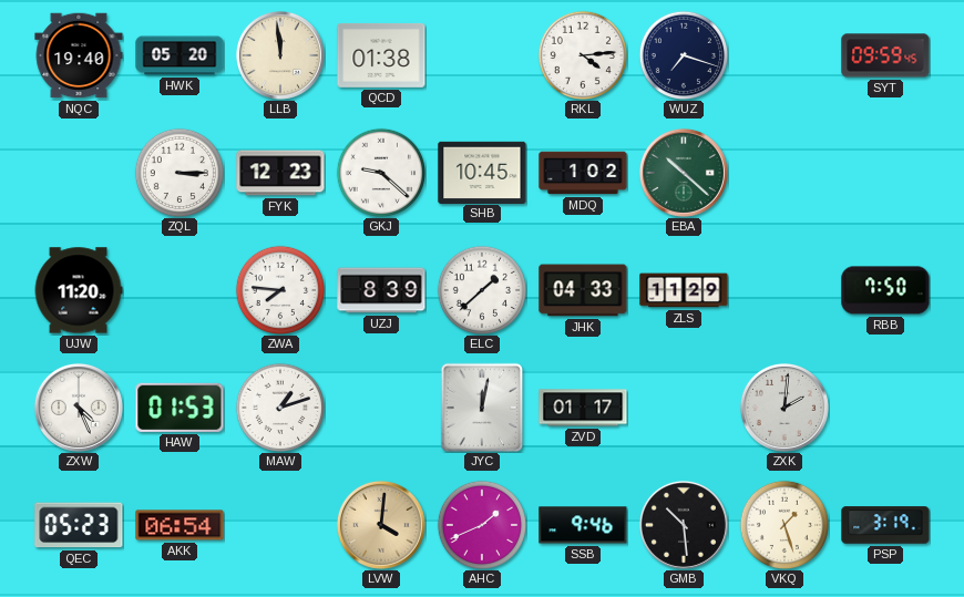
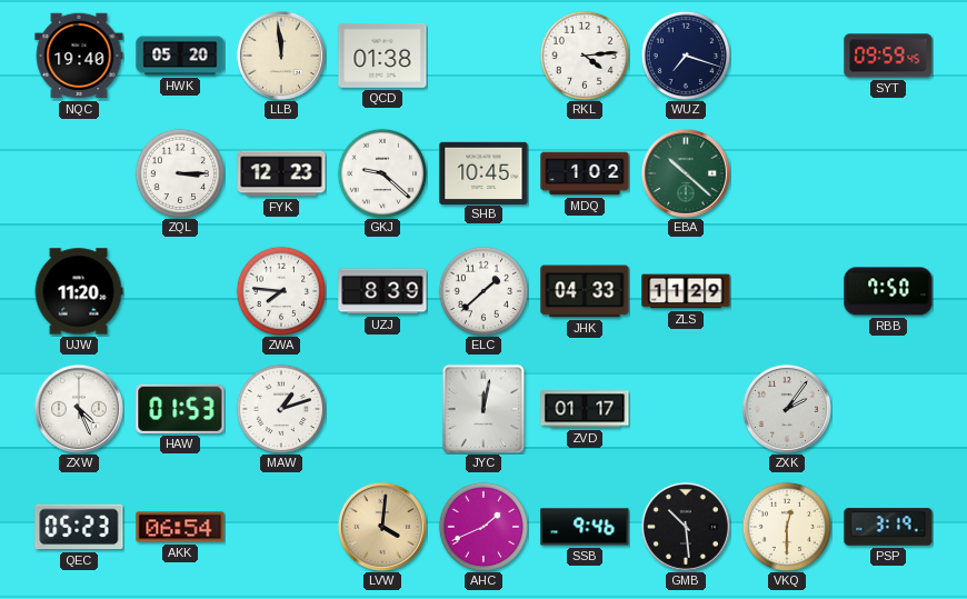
ZXK: 2:01 -> 2:06
VKQ: 1:27 -> 12:30
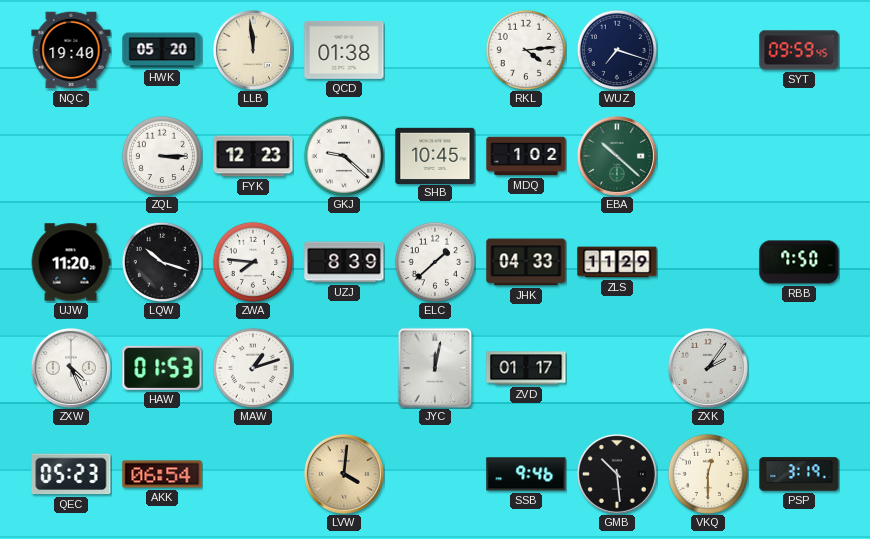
LQW: none -> 10:18
AHC: 1:41 -> none
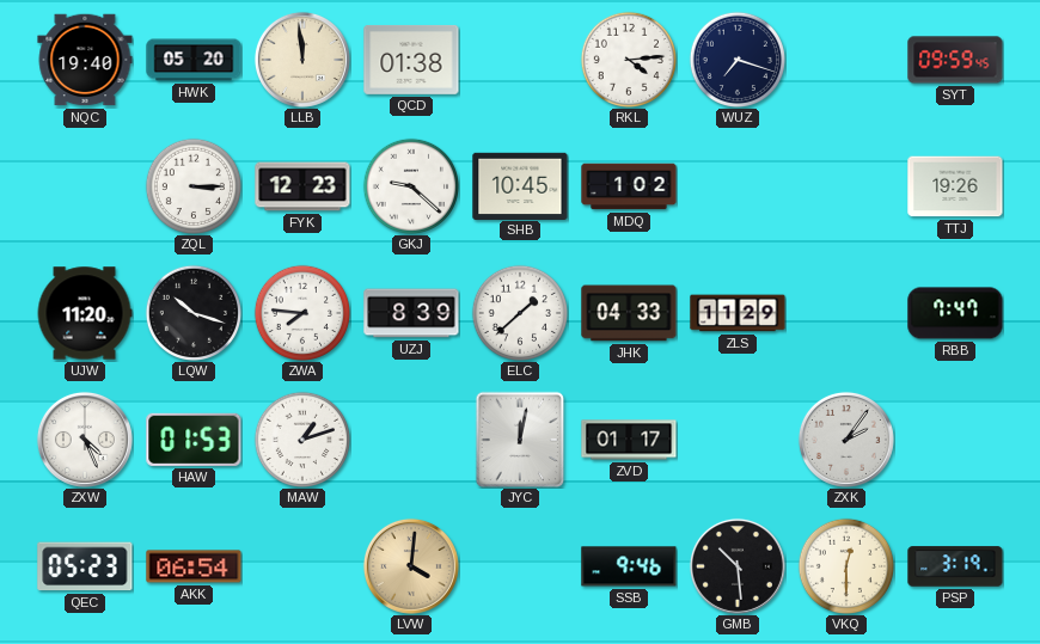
EBA: 10:22 -> none
TTJ: none -> 19:26
RBB: 7:50 -> 7:47
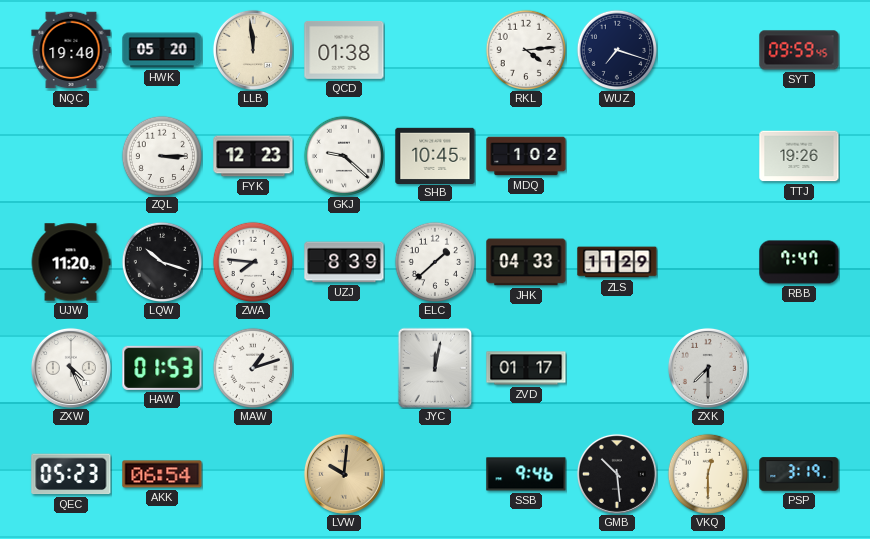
ZXK: 2:06 -> 7:30
LVW: 4:01 -> 10:01
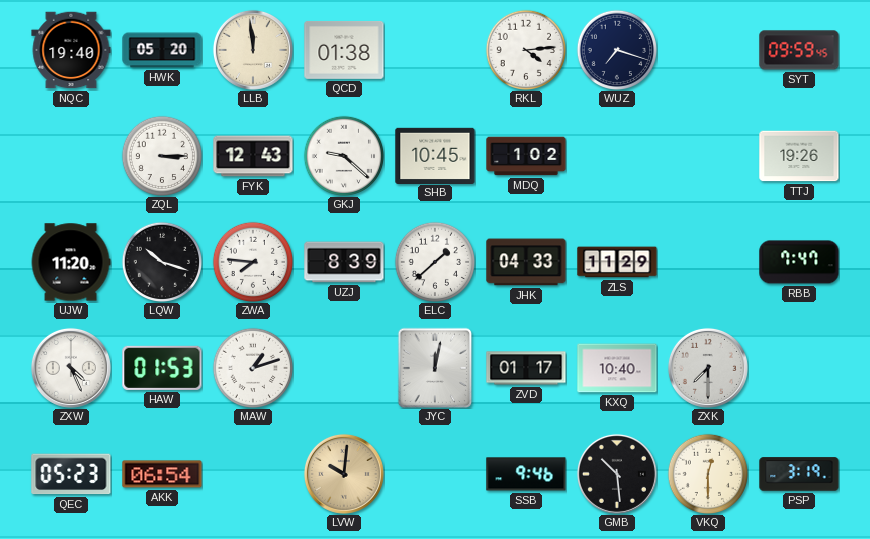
FYK: 12:23 -> 12:43
KXQ: none -> 10:40
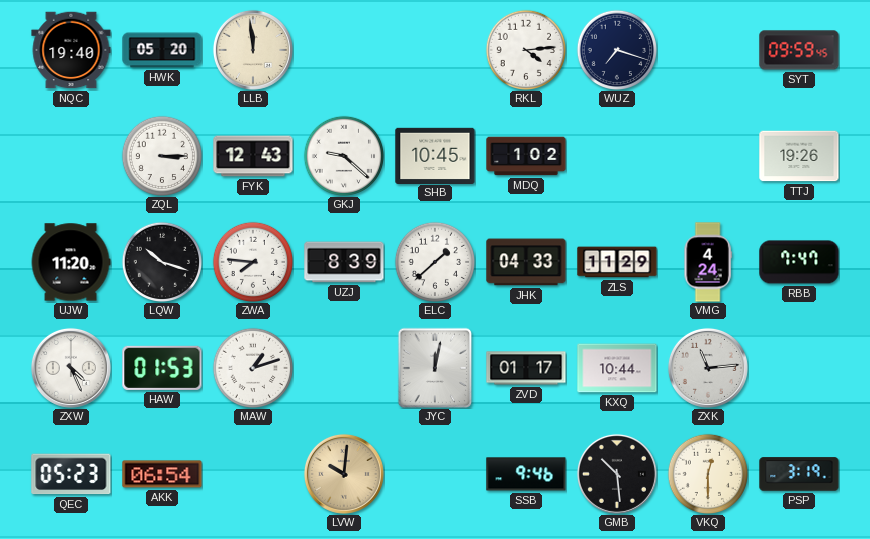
QCD: 01:38 -> none
VMG: none -> 4:24
KXQ: 10:40 -> 10:44
ZXK: 7:30 -> 11:14
